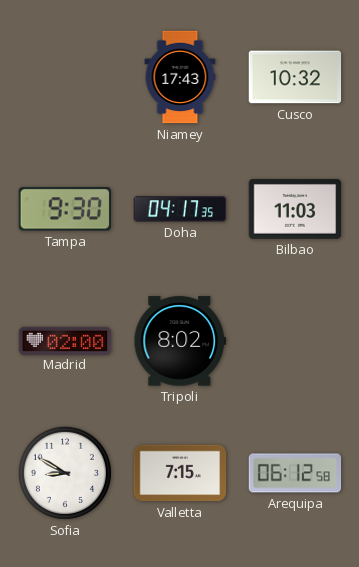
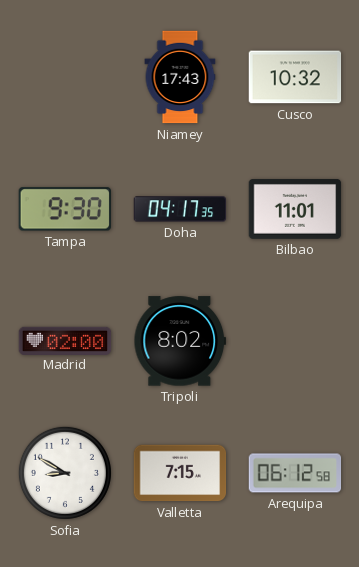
Bilbao: 11:03 -> 11:01
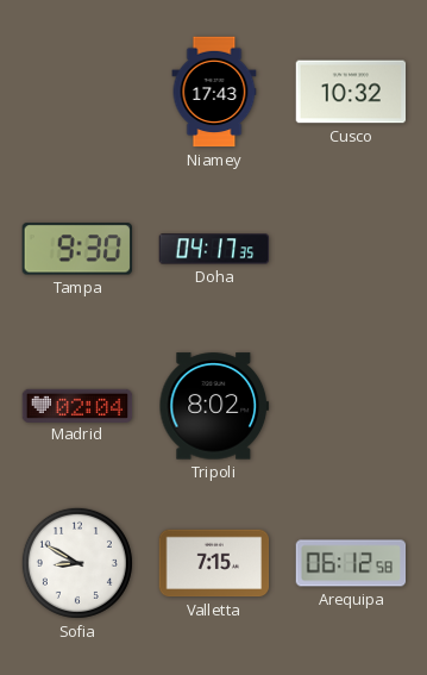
Bilbao: 11:01 -> none
Madrid: 02:00 -> 02:04
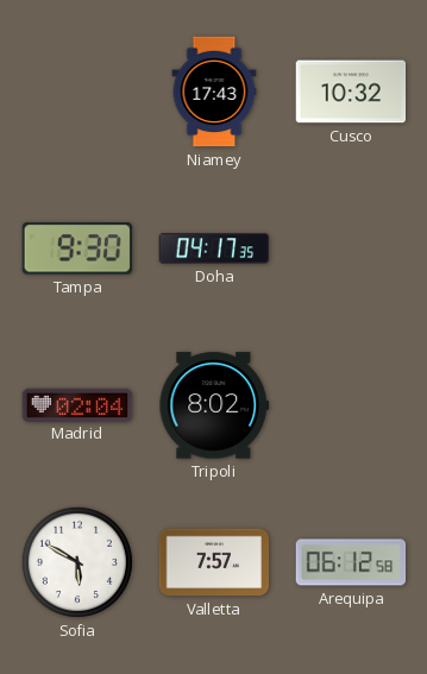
Sofia: 8:50 -> 5:50
Valletta: 7:15 -> 7:57
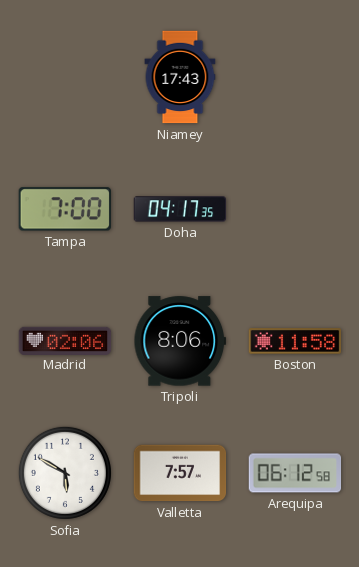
Cusco: 10:32 -> none
Tampa: 9:30 -> 7:00
Madrid: 02:04 -> 02:06
Tripoli: 8:02 -> 8:06
Boston: none -> 11:58
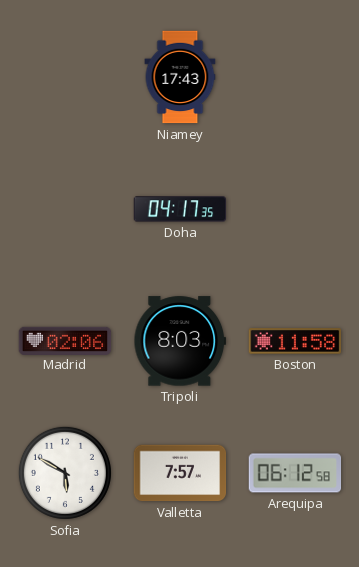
Tampa: 7:00 -> none
Tripoli: 8:06 -> 8:03
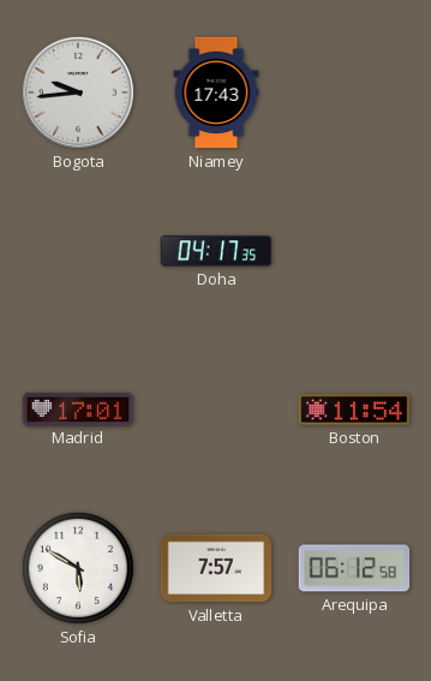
Bogota: none -> 9:44
Madrid: 02:06 -> 17:01
Tripoli: 8:03 -> none
Boston: 11:58 -> 11:54
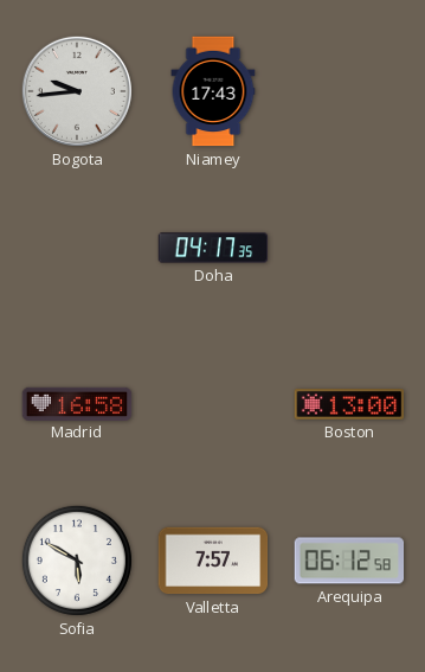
Madrid: 17:01 -> 16:58
Boston: 11:54 -> 13:00
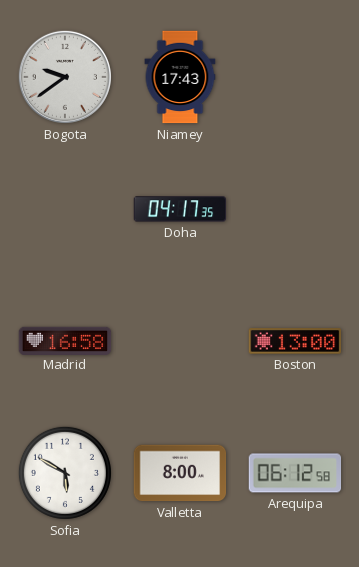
Bogota: 9:44 -> 9:39
Valletta: 7:57 -> 8:00
